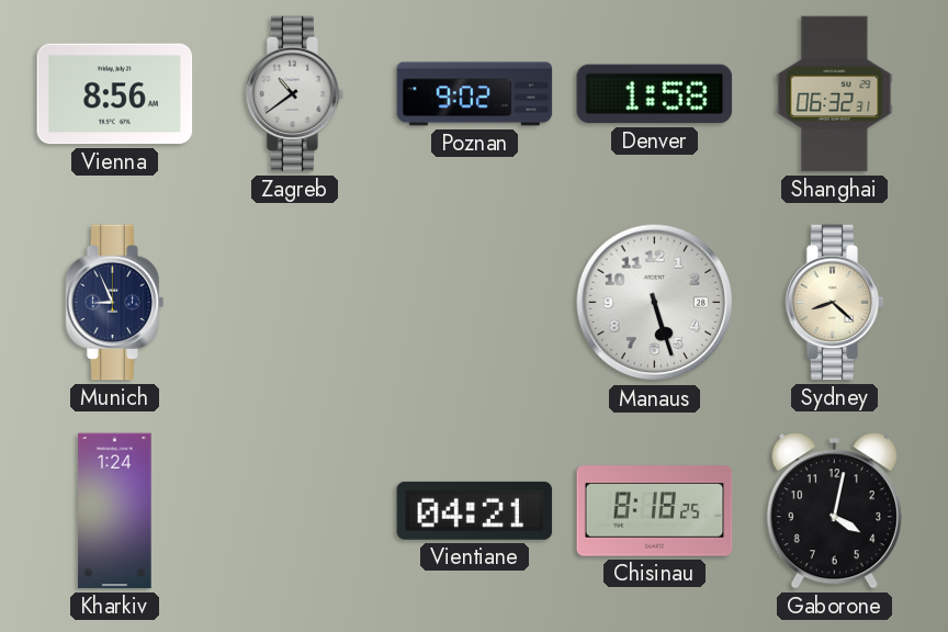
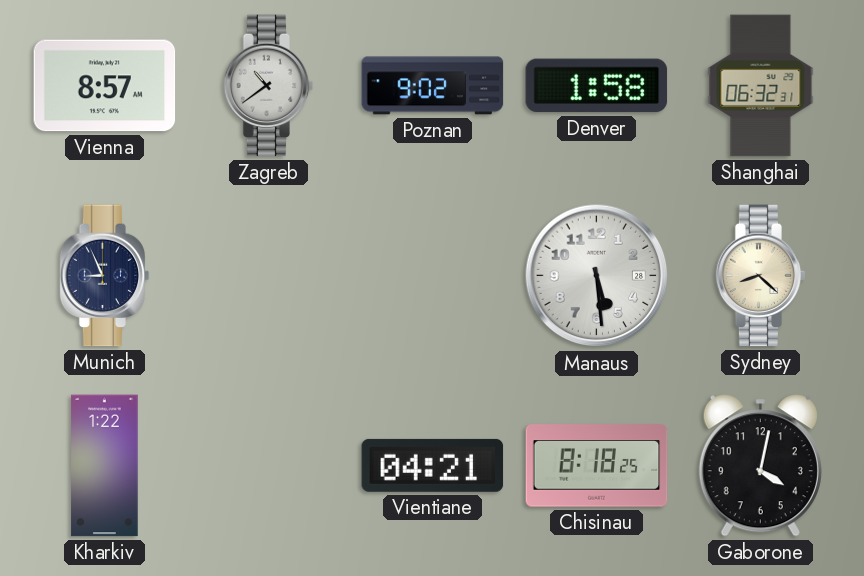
Vienna: 8:56 -> 8:57
Manaus: 5:27 -> 5:29
Kharkiv: 1:24 -> 1:22
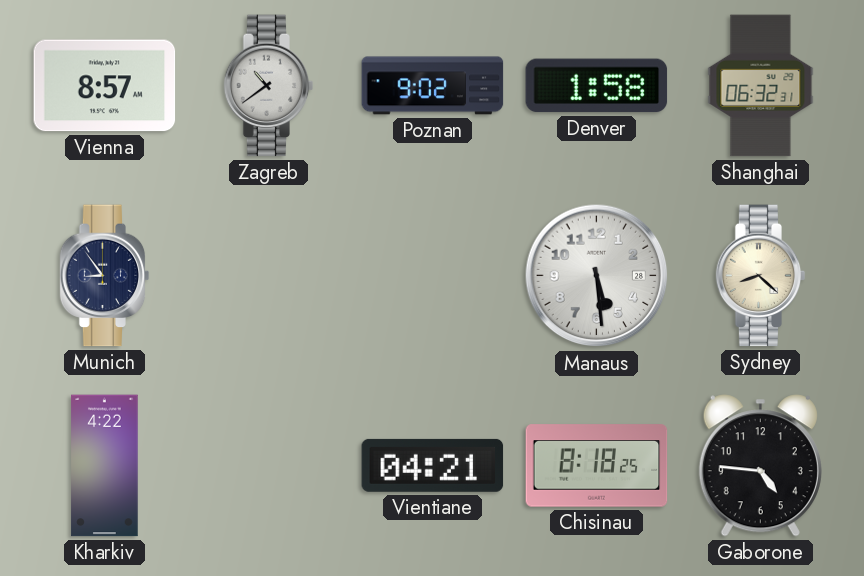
Munich: 8:56 -> 8:54
Kharkiv: 1:22 -> 4:22
Gaborone: 4:02 -> 4:46
